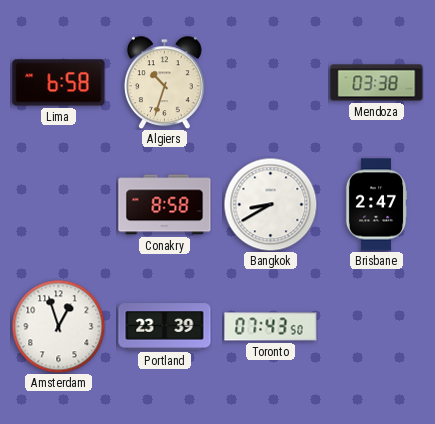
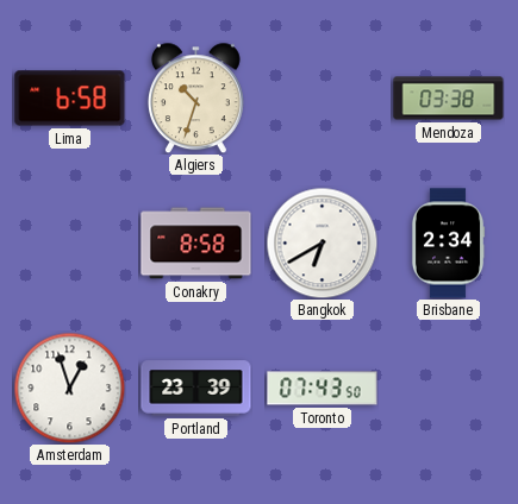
Bangkok: 8:40 -> 6:40
Brisbane: 2:47 -> 2:34
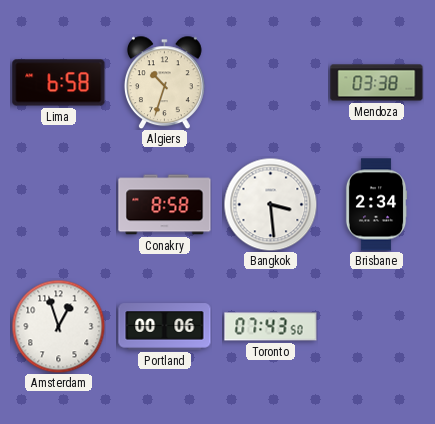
Bangkok: 6:40 -> 3:29
Portland: 23:39 -> 00:06
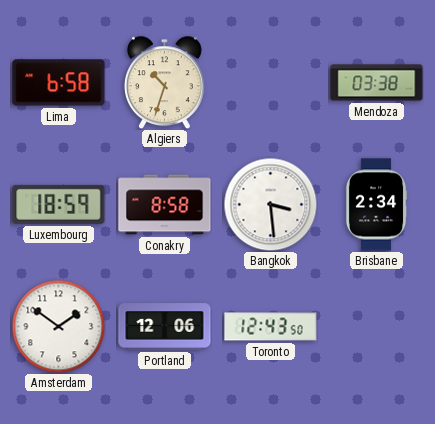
Luxembourg: none -> 18:59
Amsterdam: 12:57 -> 1:51
Portland: 00:06 -> 12:06
Toronto: 07:43 -> 12:43
